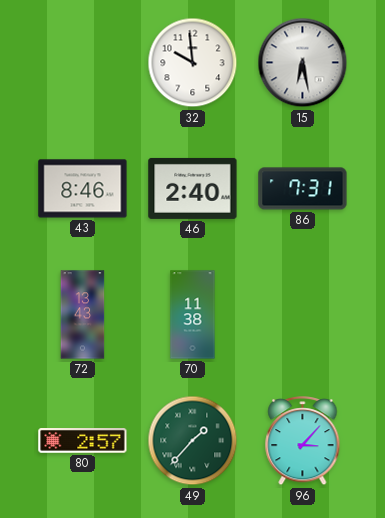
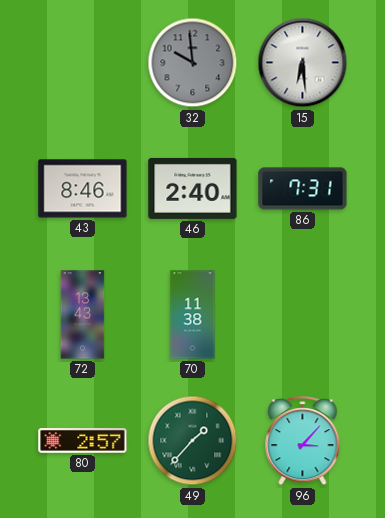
32 dial: white -> grey
15: 6:28 -> 6:29
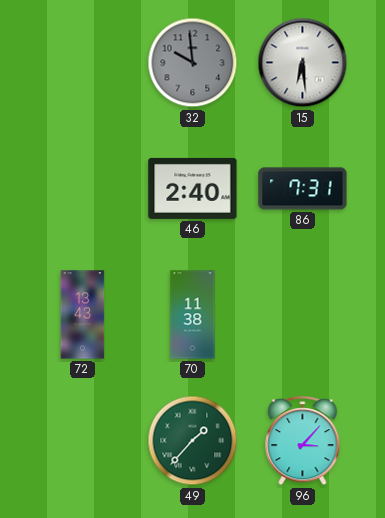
43: 8:46 -> none
80: 2:57 -> none
